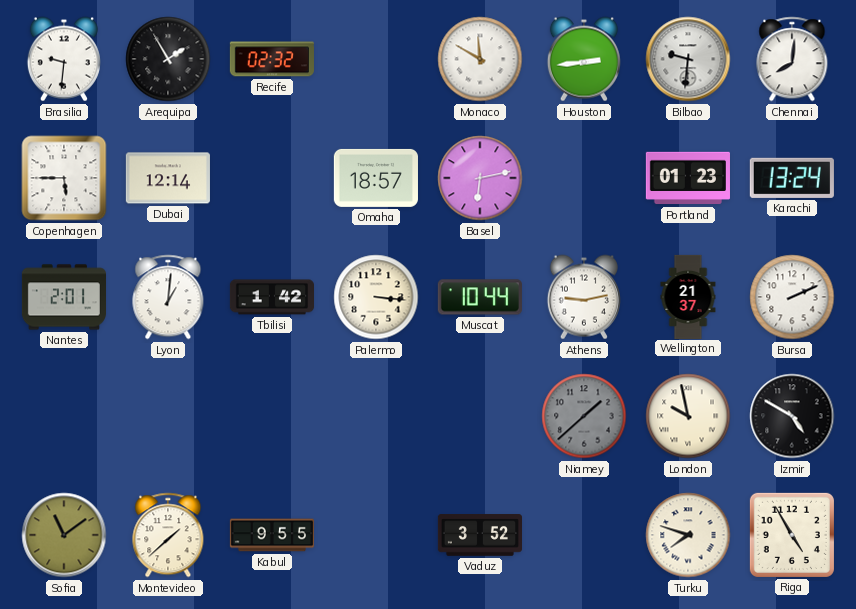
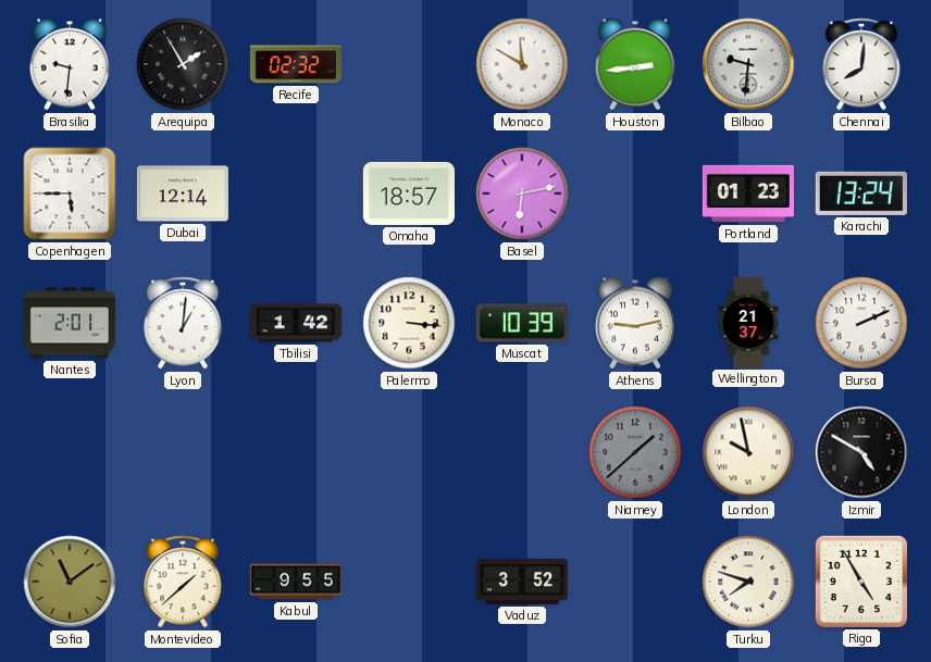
Muscat: 10:44 -> 10:39
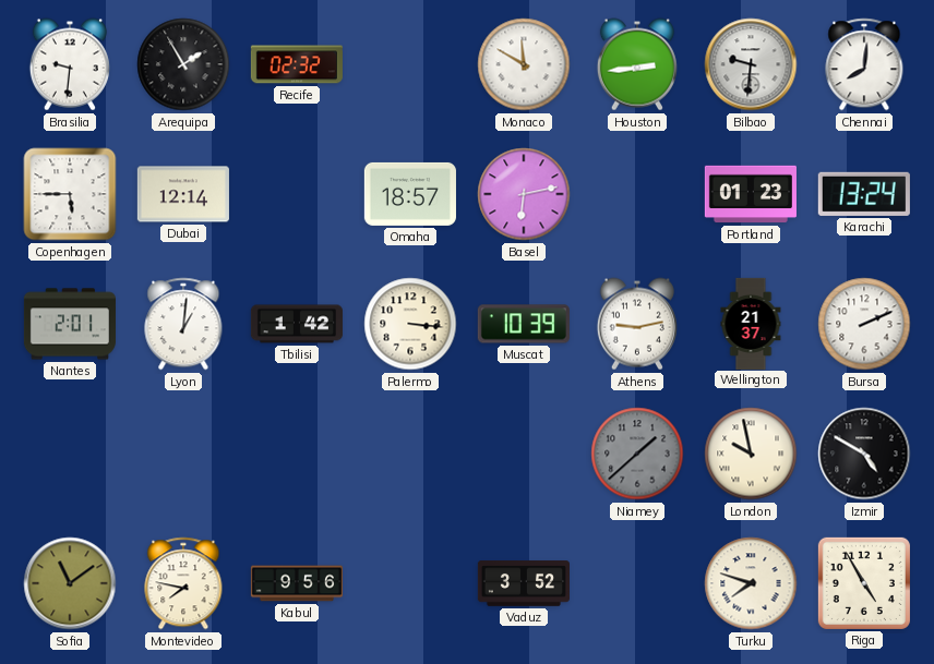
Montevideo: 1:38 -> 7:47
Kabul: 9:55 -> 9:56
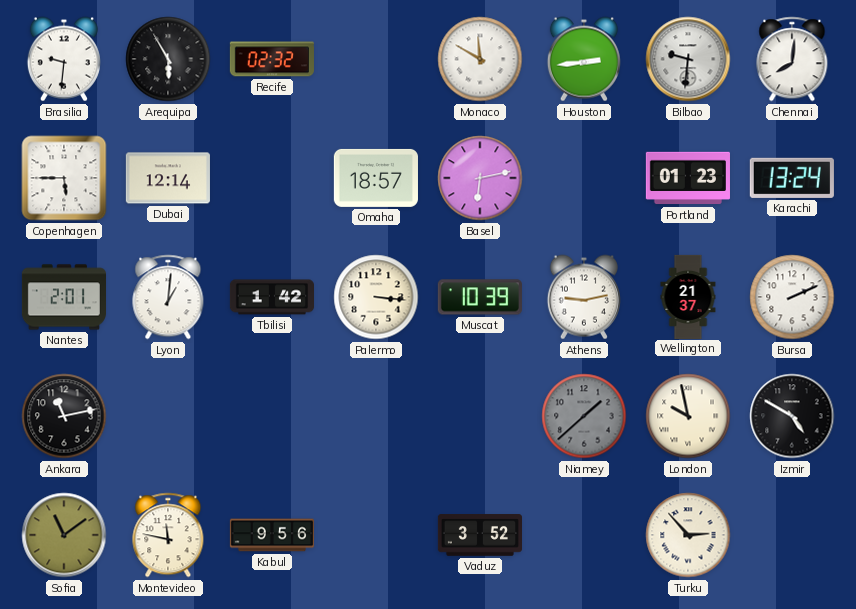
Arequipa: 1:55 -> 5:55
Ankara: none -> 11:13
Montevideo: 7:47 -> 11:47
Turku: 7:48 -> 2:53
Riga: 4:55 -> none
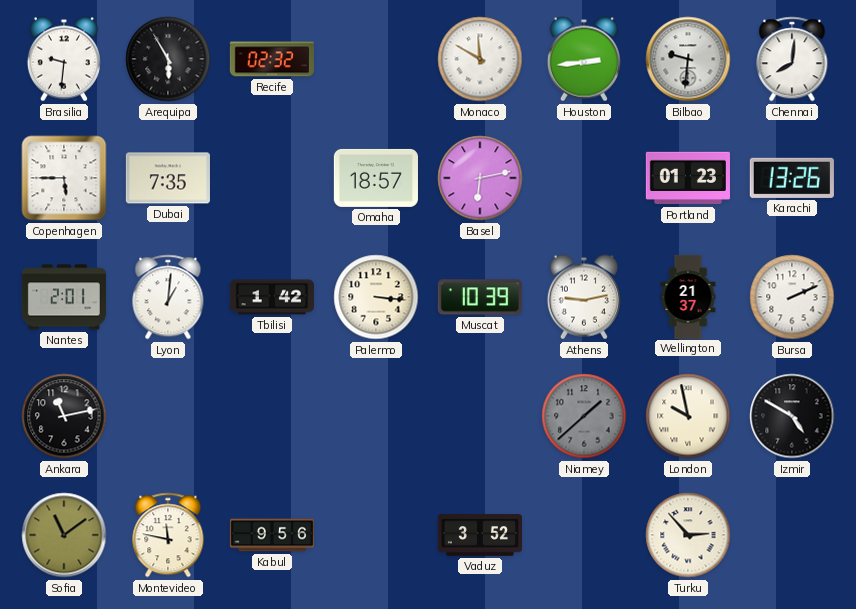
Dubai: 12:14 -> 7:35
Karachi: 13:24 -> 13:26
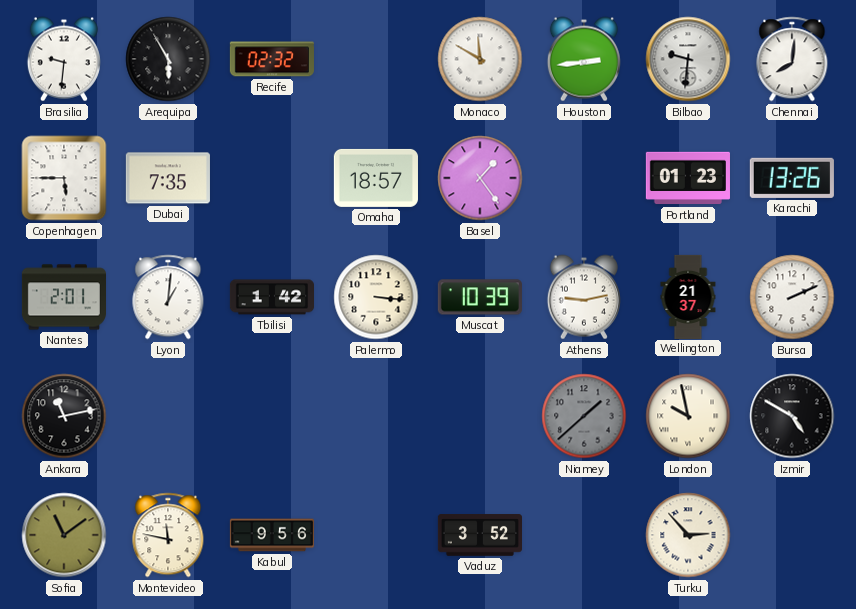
Basel: 6:13 -> 1:24
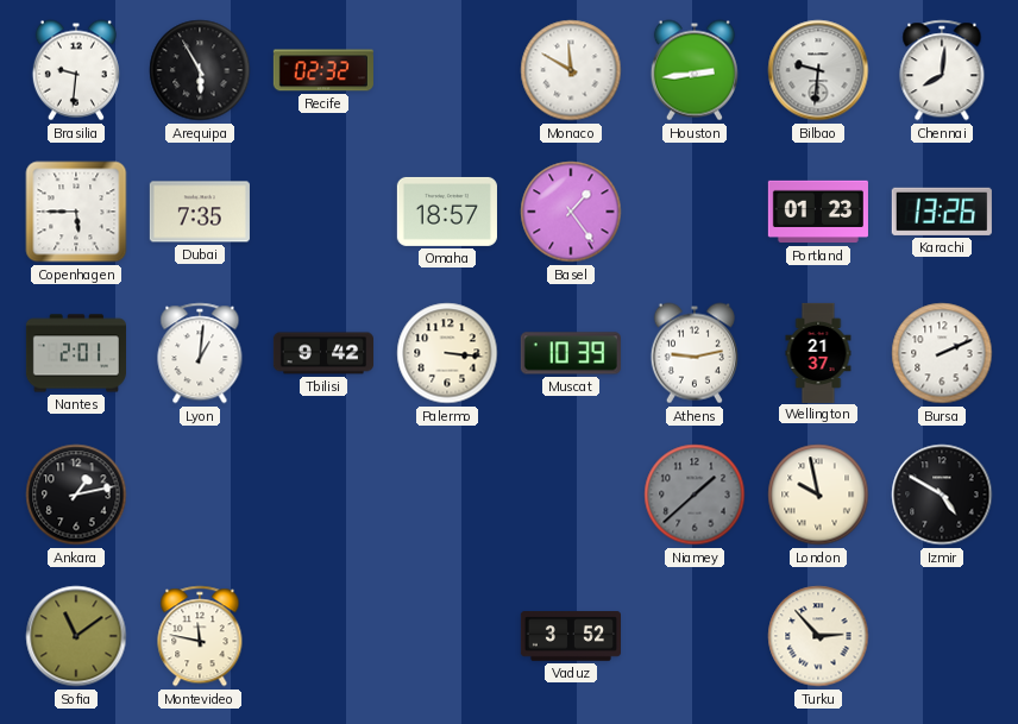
Tbilisi: 1:42 -> 9:42
Ankara: 11:13 -> 1:13
Kabul: 9:56 -> none
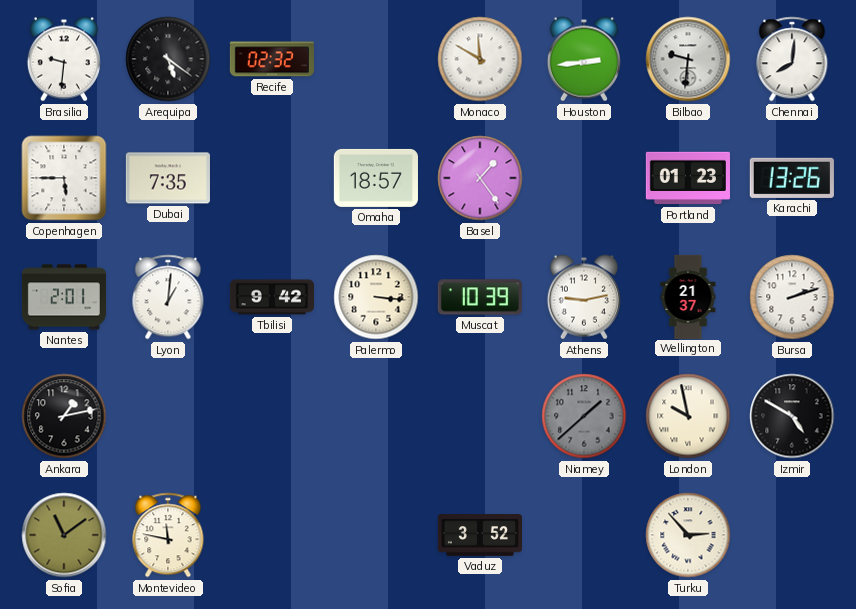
Arequipa: 5:55 -> 5:21
Bursa: 2:11 -> 2:12
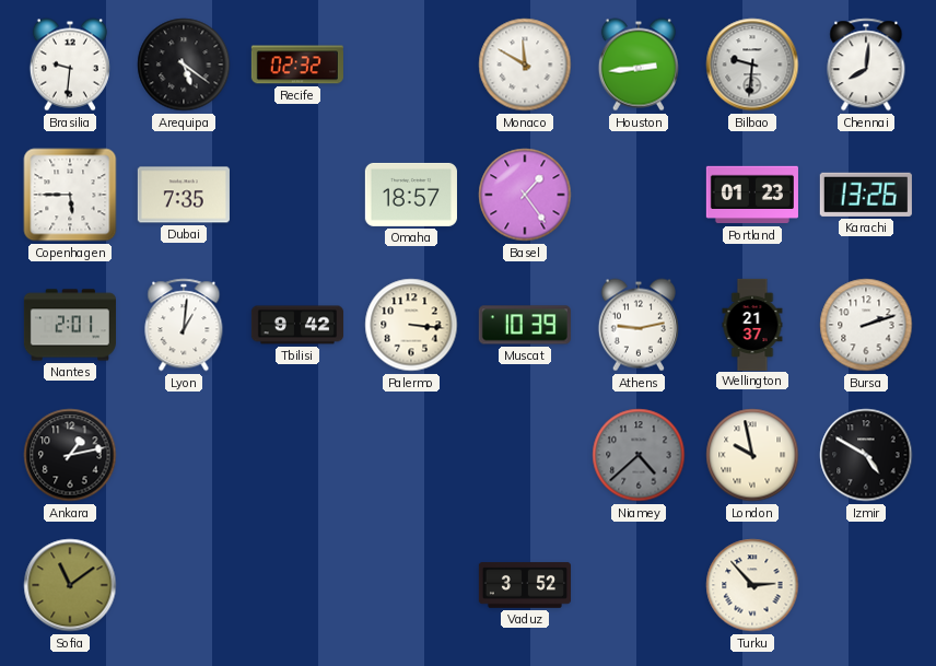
Niamey: 1:38 -> 4:38
Montevideo: 11:47 -> none
